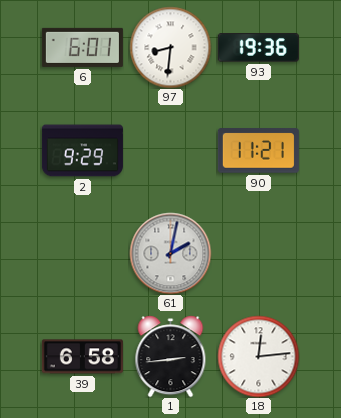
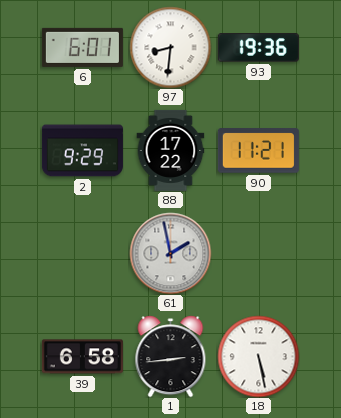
88: none -> 17:22
61: 2:02 -> 1:58
18: 12:14 -> 5:28
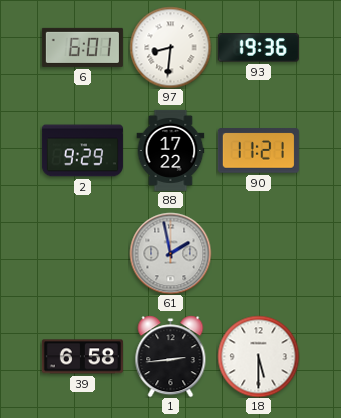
18: 5:28 -> 5:30
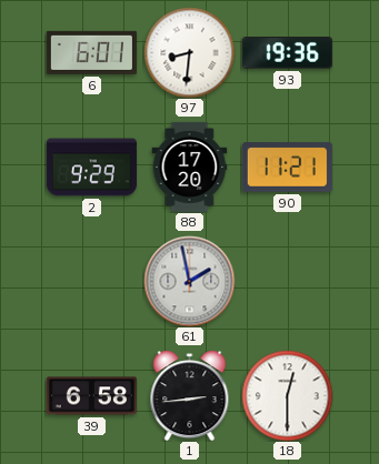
88: 17:22 -> 17:20
18: 5:30 -> 12:30
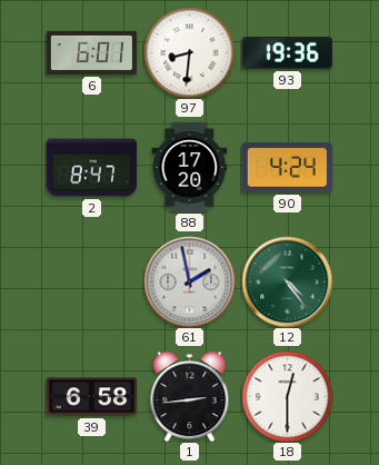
2: 9:29 -> 8:47
90: 11:21 -> 4:24
12: none -> 4:24
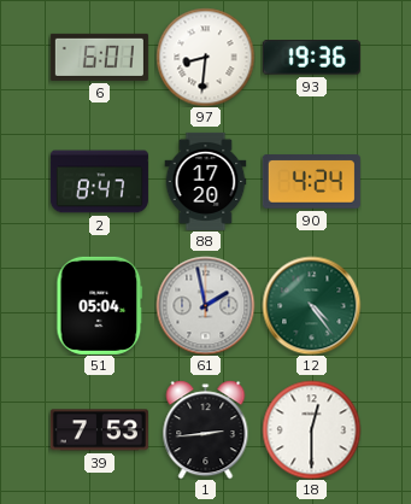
51: none -> 05:04
39: 6:58 -> 7:53
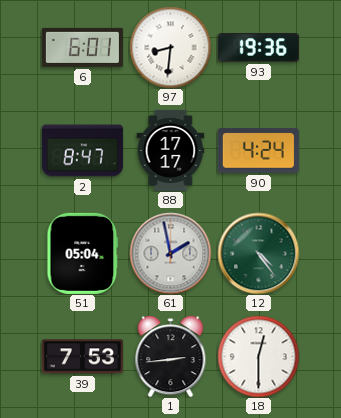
88: 17:20 -> 17:17
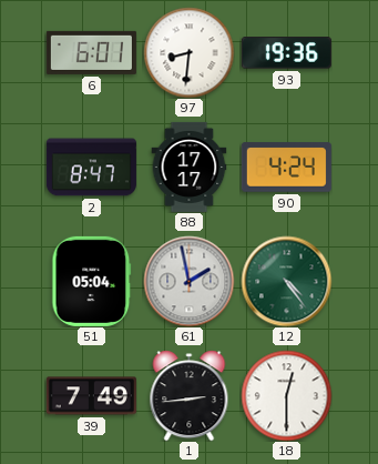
39: 7:53 -> 7:49
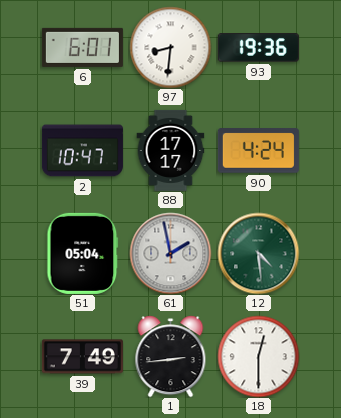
2: 8:47 -> 10:47
12: 4:24 -> 4:29
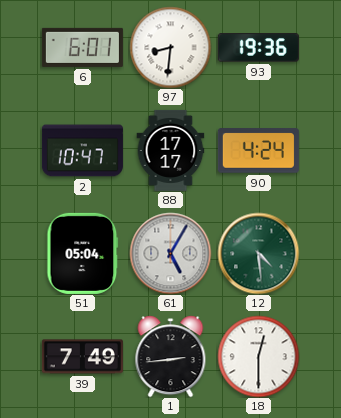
61: 1:58 -> 5:05
